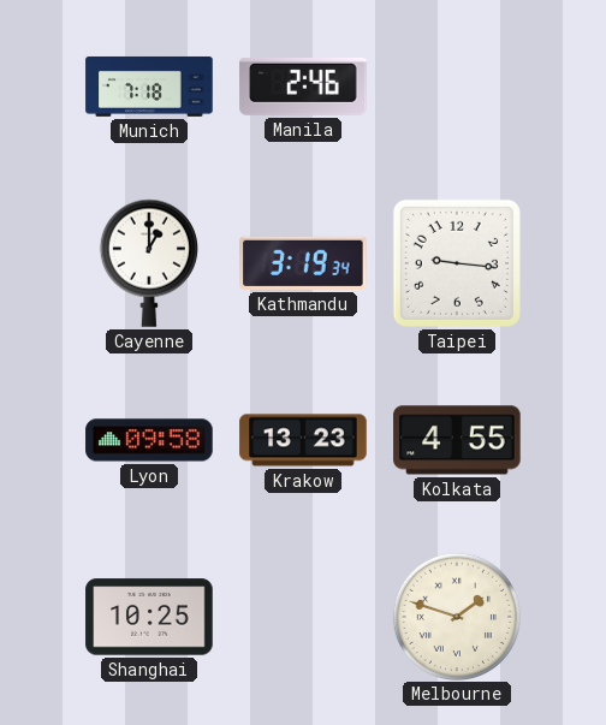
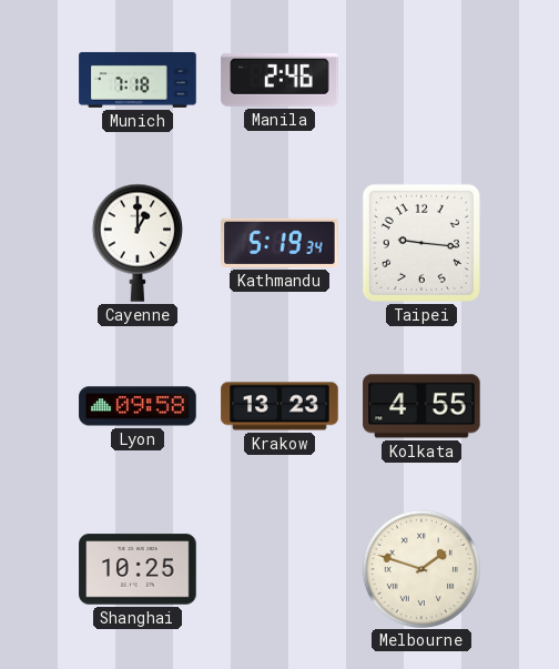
Kathmandu: 3:19 -> 5:19
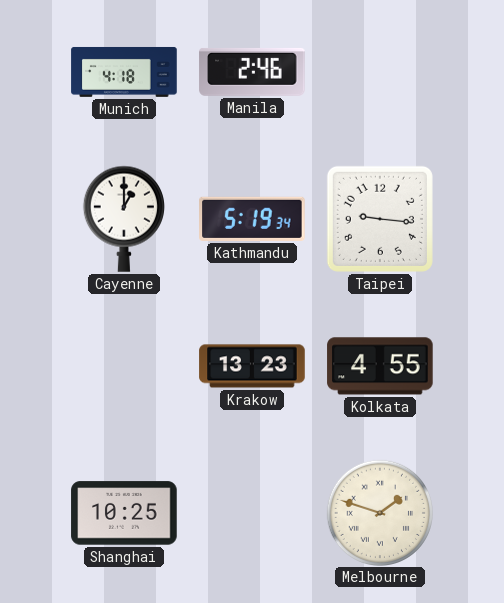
Munich: 7:18 -> 4:18
Lyon: 09:58 -> none
